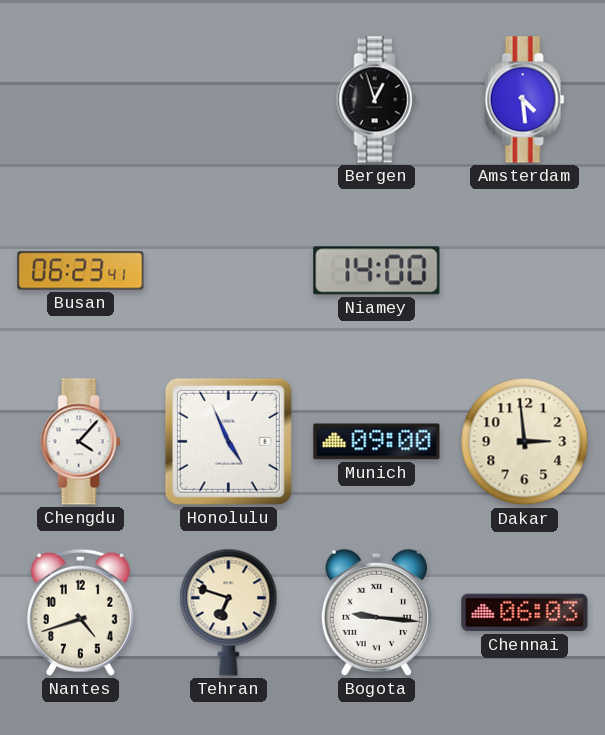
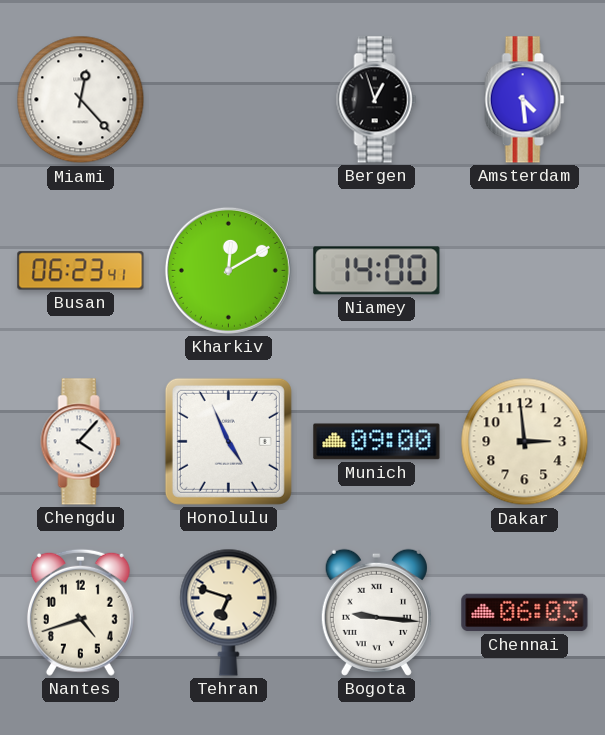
Miami: none -> 12:23
Kharkiv: none -> 12:10
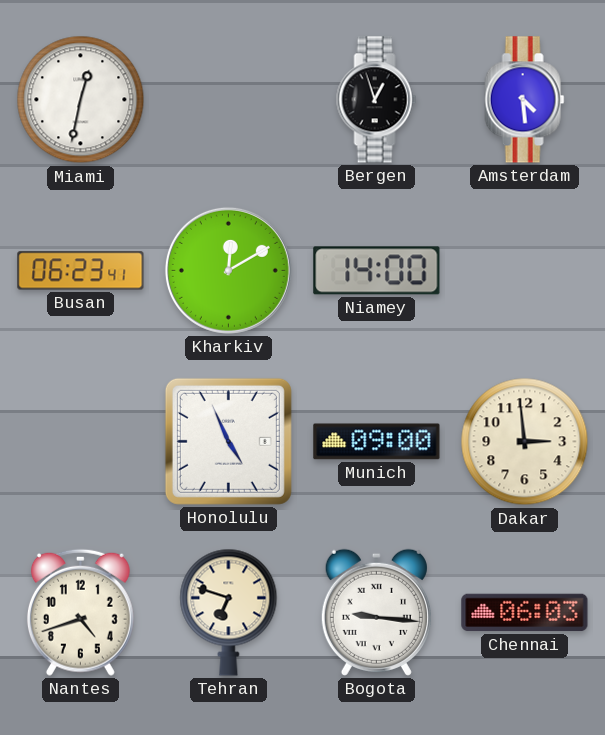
Miami: 12:23 -> 12:32
Chengdu: 4:07 -> none
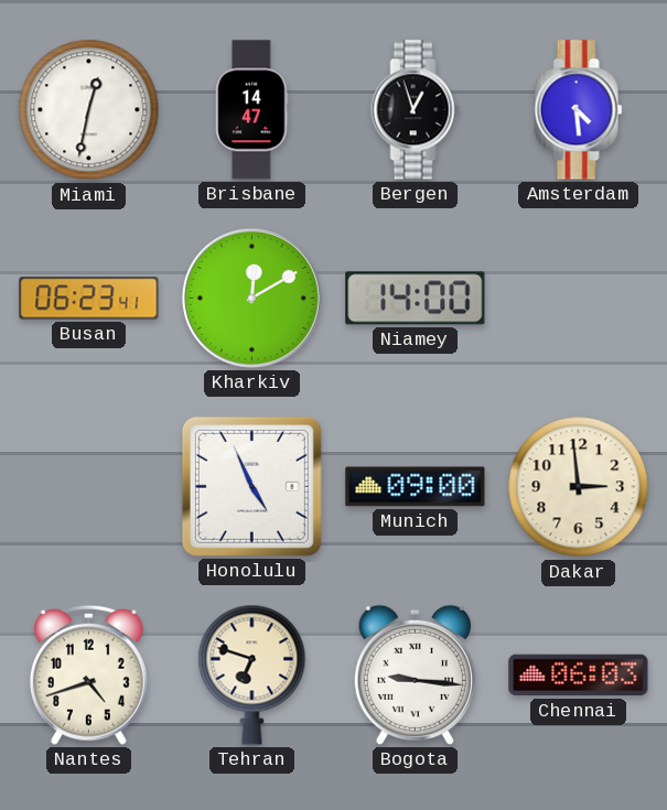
Brisbane: none -> 14:47
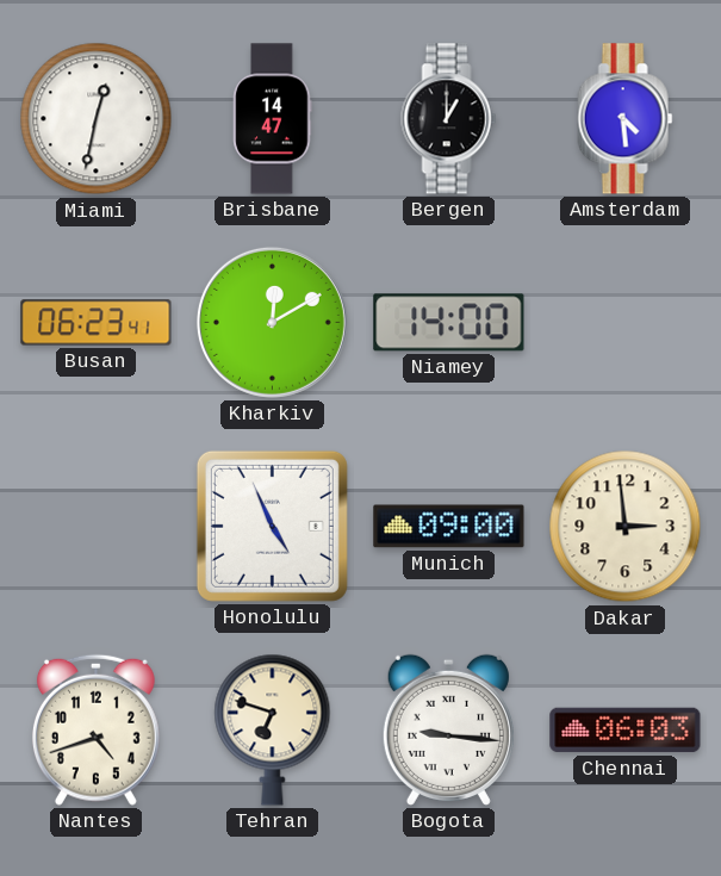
Bergen: 12:57 -> 1:00
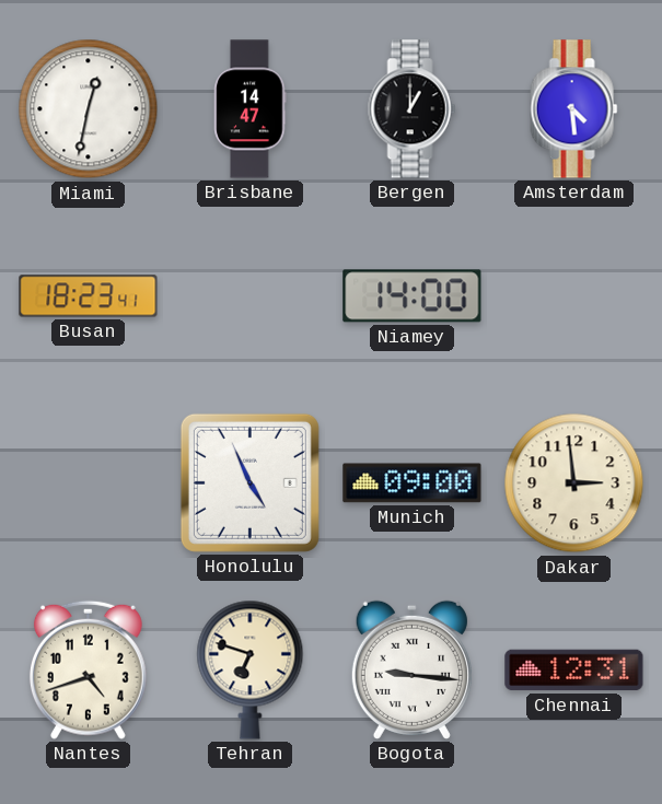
Busan: 06:23 -> 18:23
Kharkiv: 12:10 -> none
Chennai: 06:03 -> 12:31
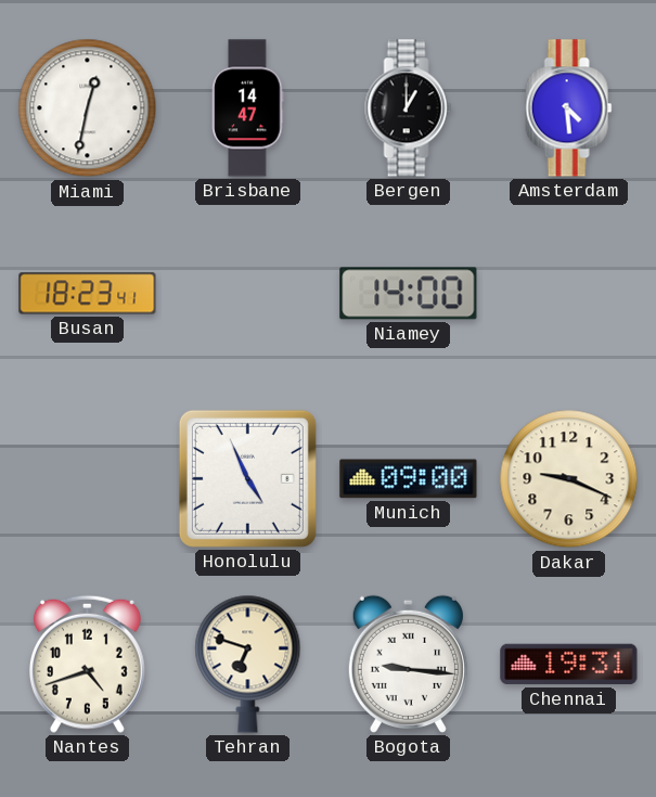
Dakar: 2:59 -> 9:19
Chennai: 12:31 -> 19:31
